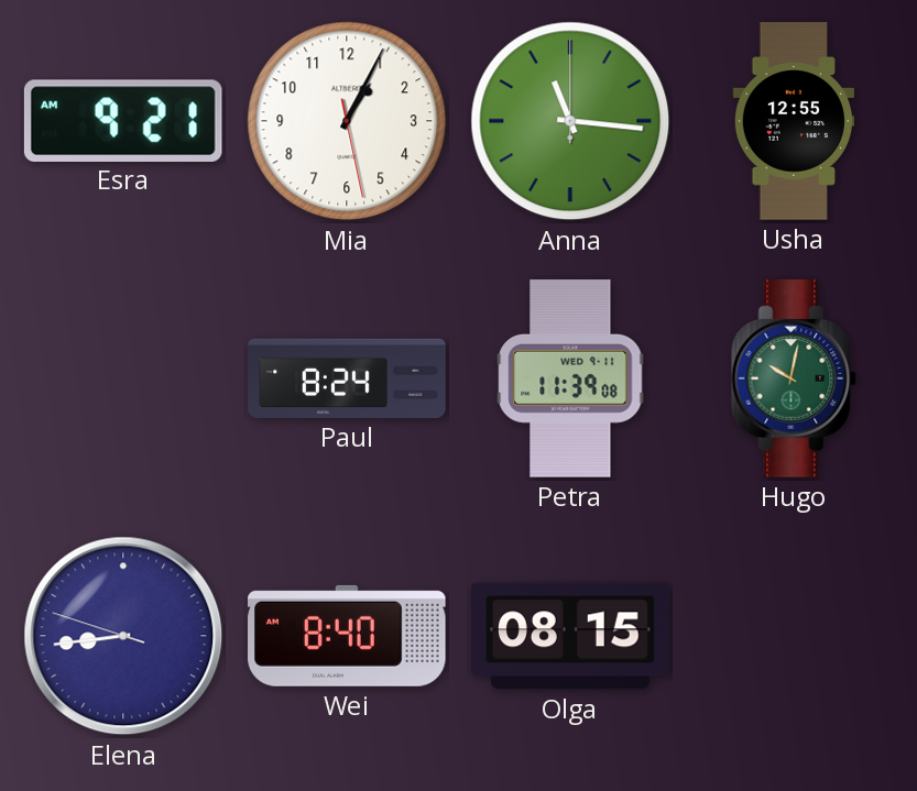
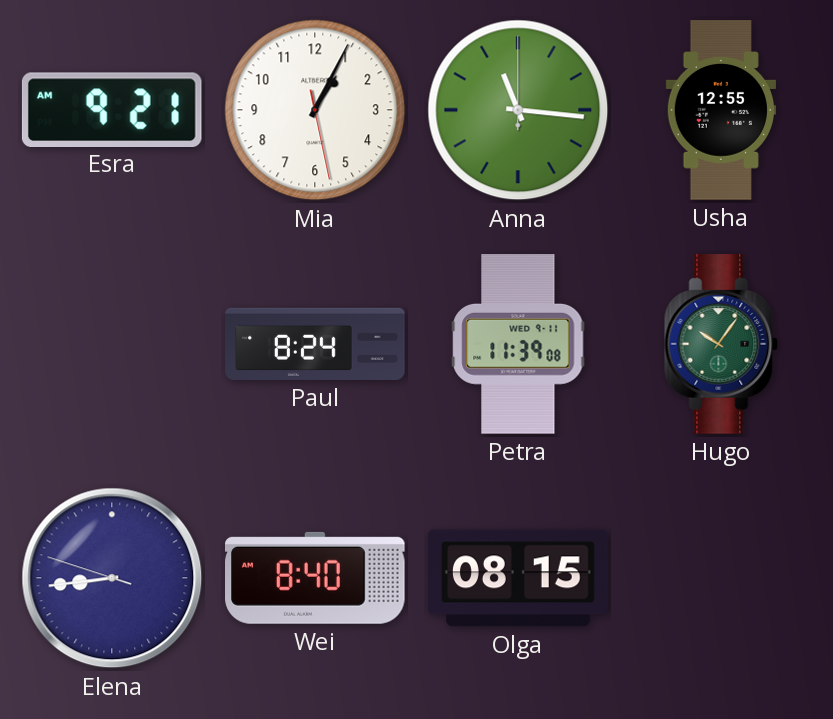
Hugo: 10:02 -> 10:06
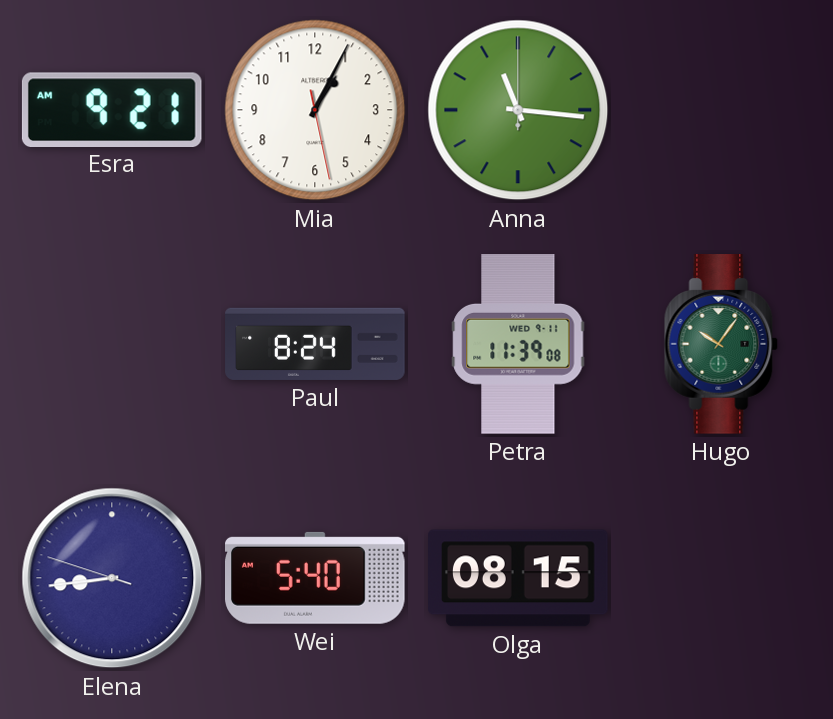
Usha: 12:55 -> none
Wei: 8:40 -> 5:40
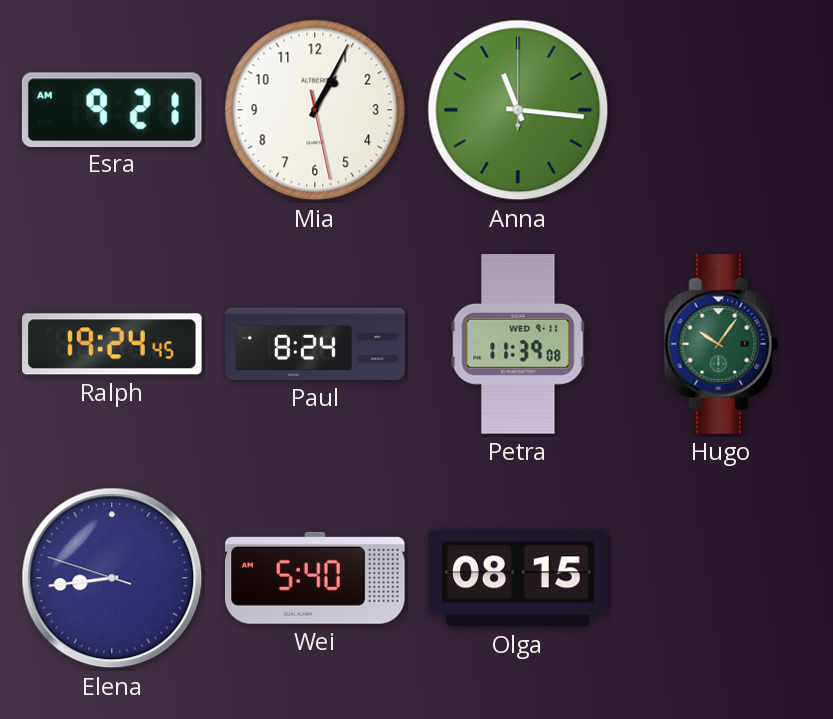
Ralph: none -> 19:24
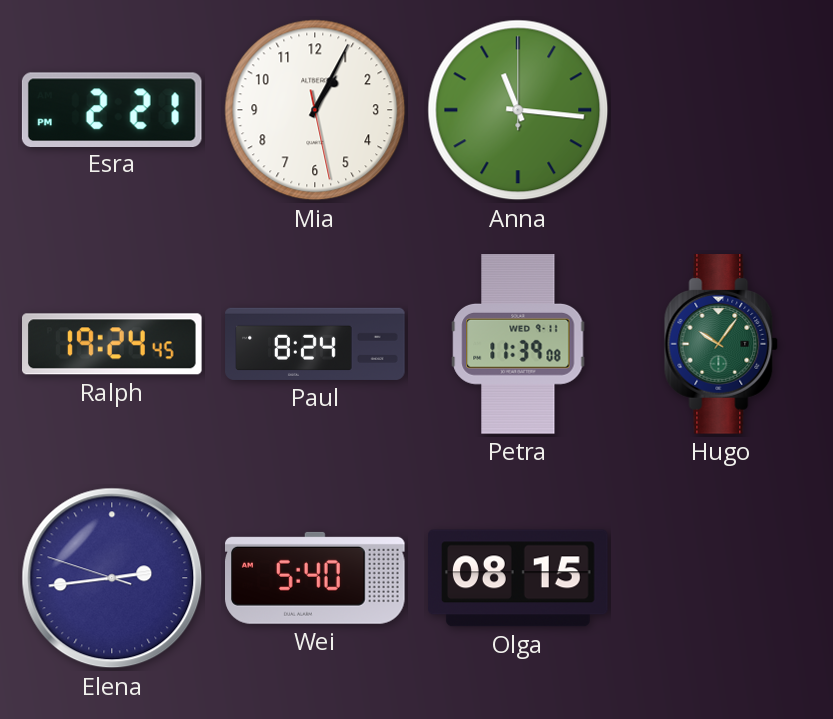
Esra: 9:21 -> 2:21
Elena: 8:43 -> 2:43
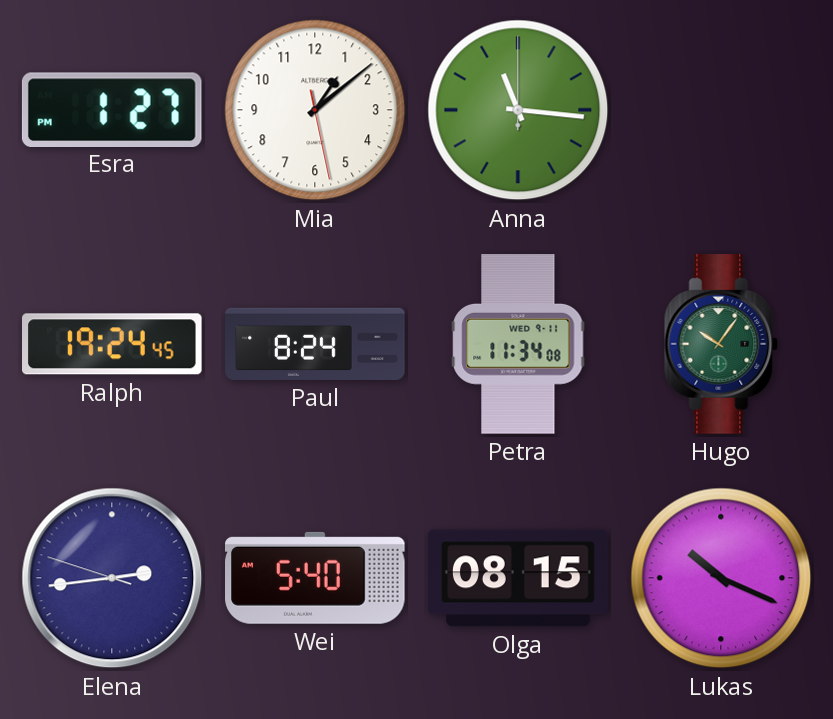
Esra: 2:21 -> 1:27
Mia: 1:04 -> 1:08
Petra: 11:39 -> 11:34
Lukas: none -> 10:19
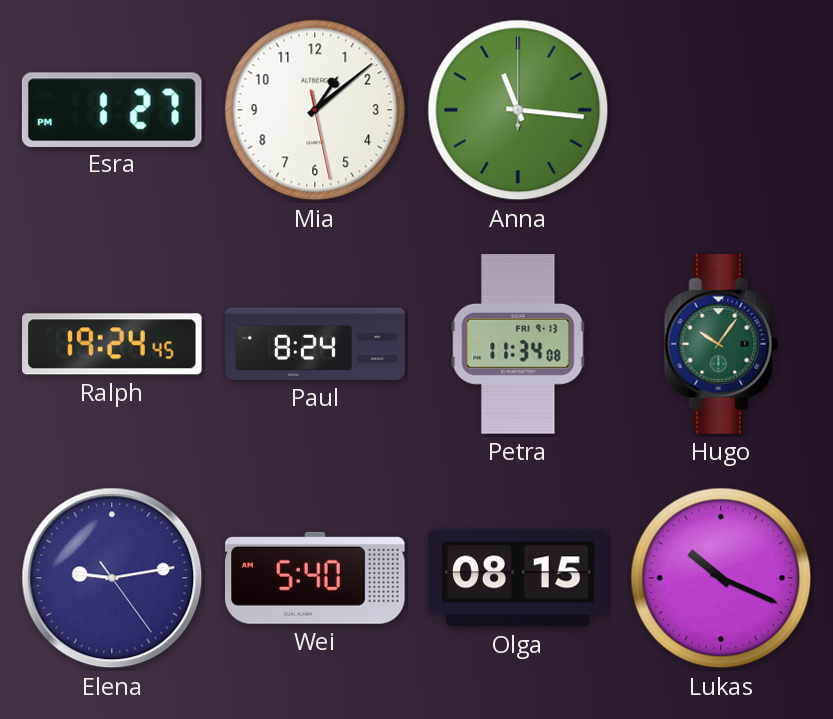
Petra date: WED 9-11 -> FRI 9-13
Elena: 2:43 -> 9:13
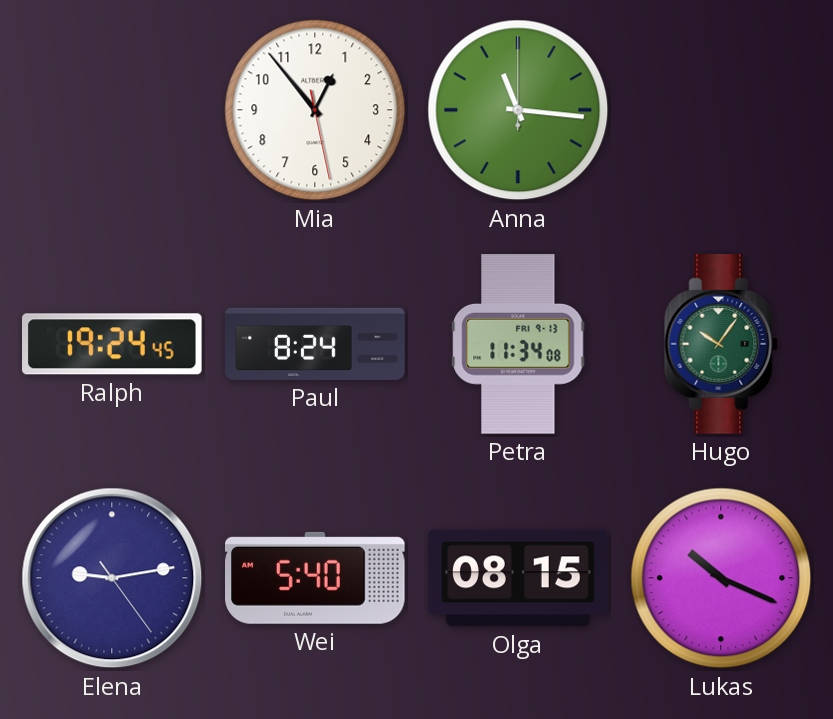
Esra: 1:27 -> none
Mia: 1:08 -> 12:53
